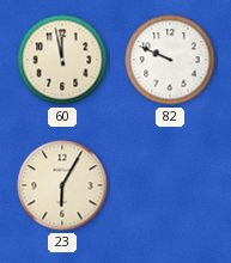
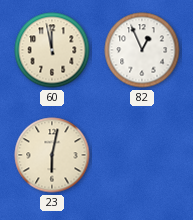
82: 9:49 -> 12:56
23: 6:05 -> 6:02
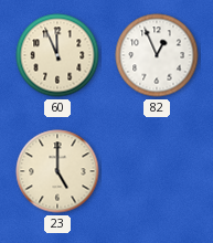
60: 11:58 -> 11:56
23: 6:02 -> 5:00
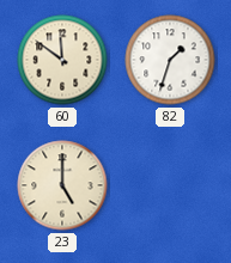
60: 11:56 -> 11:51
82: 12:56 -> 1:33
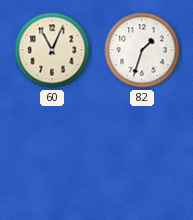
60: 11:51 -> 11:04
23: 5:00 -> none
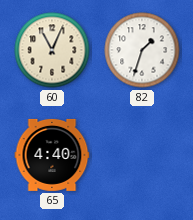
65: none -> 4:40
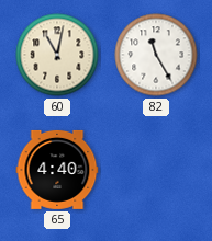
60: 11:04 -> 11:02
82: 1:33 -> 11:25
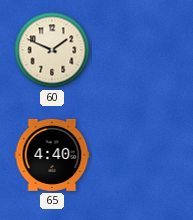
60: 11:02 -> 1:49
82: 11:25 -> none
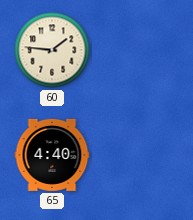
60: 1:49 -> 1:46
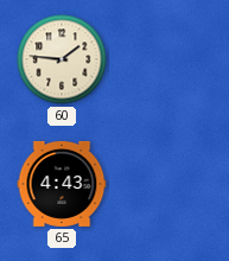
65: 4:40 -> 4:43
